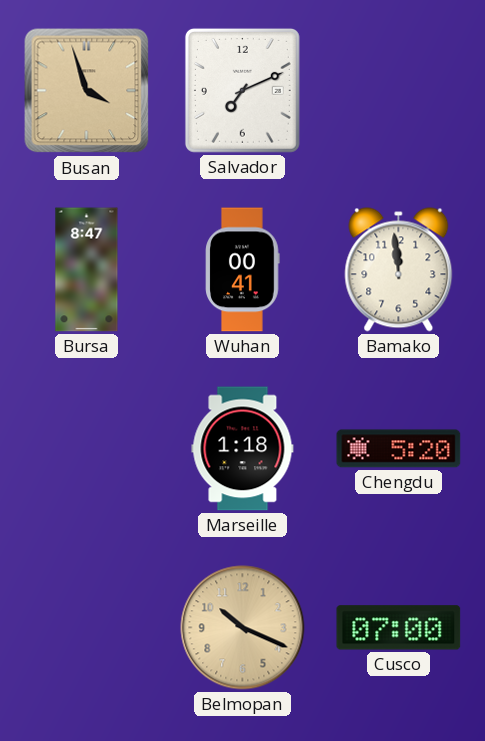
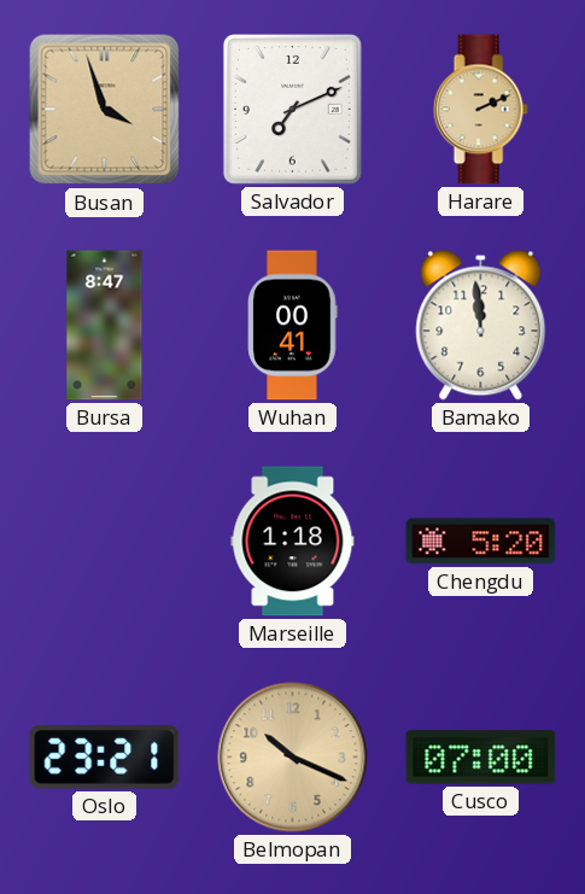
Harare: none -> 2:11
Oslo: none -> 23:21
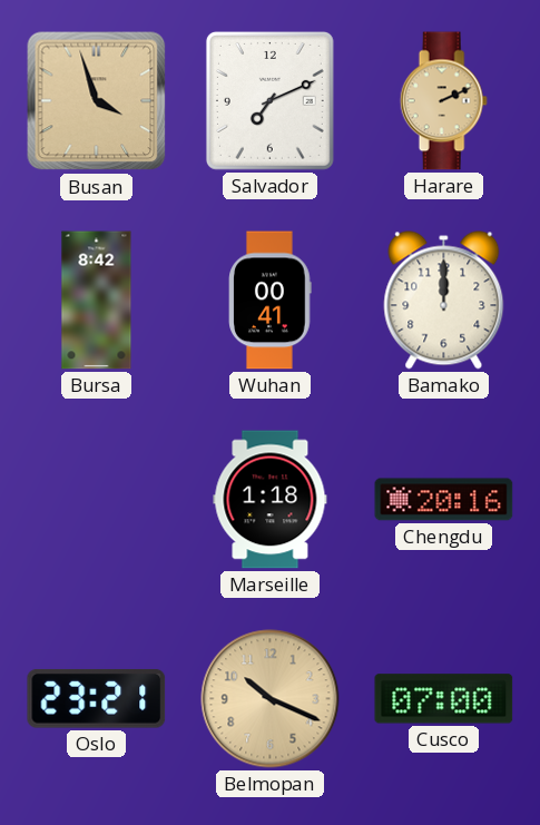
Bursa: 8:47 -> 8:42
Bamako: 11:59 -> 12:00
Chengdu: 5:20 -> 20:16
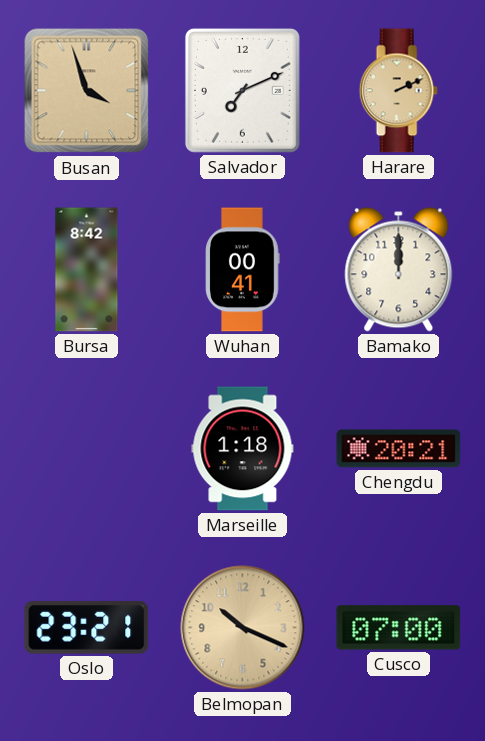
Chengdu: 20:16 -> 20:21
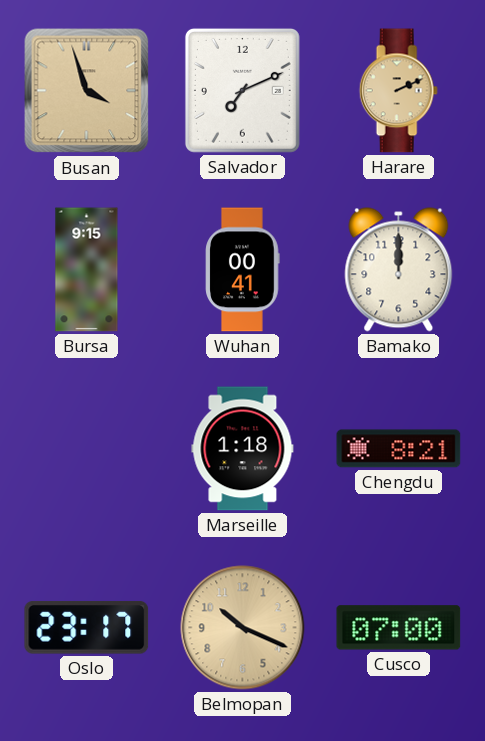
Bursa: 8:42 -> 9:15
Chengdu: 20:21 -> 8:21
Oslo: 23:21 -> 23:17
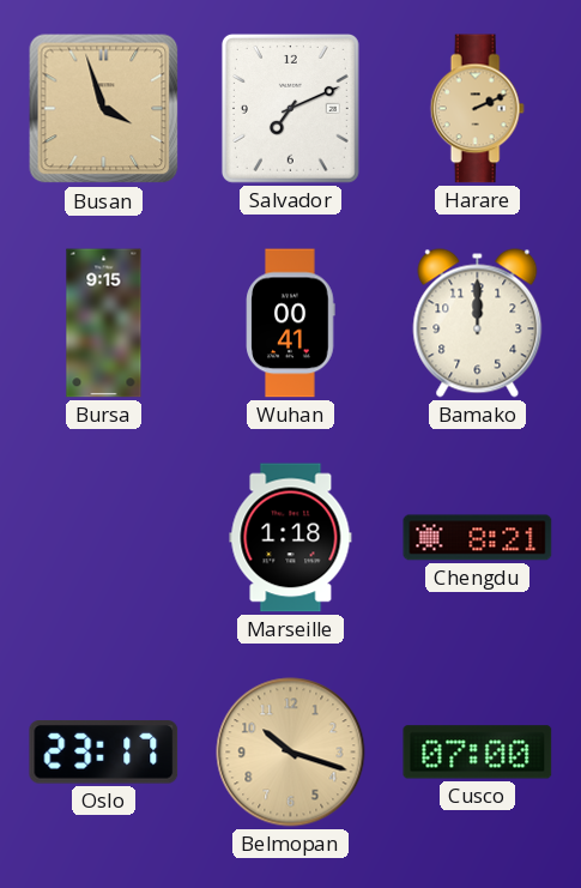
Belmopan: 10:19 -> 10:18
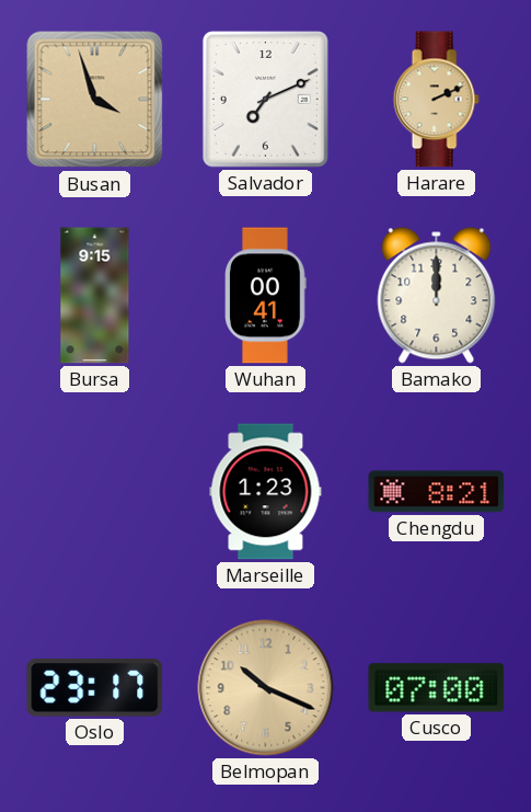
Marseille: 1:18 -> 1:23
Belmopan: 10:18 -> 10:19
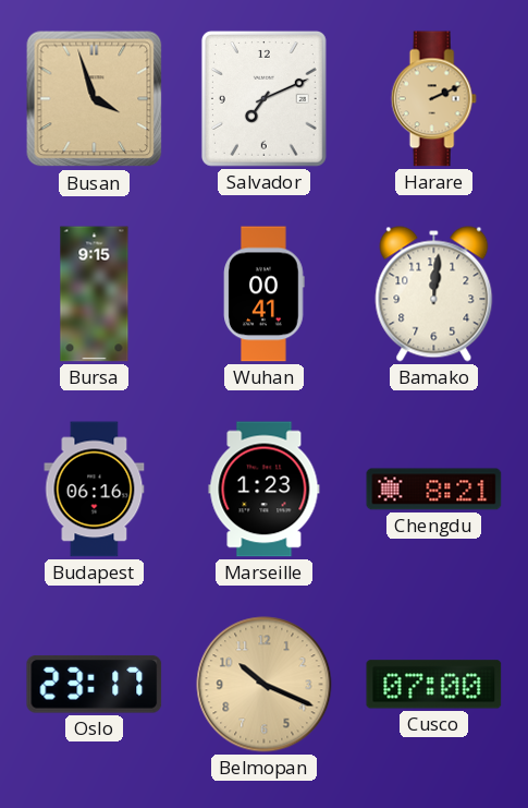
Bamako: 12:00 -> 12:01
Budapest: none -> 06:16
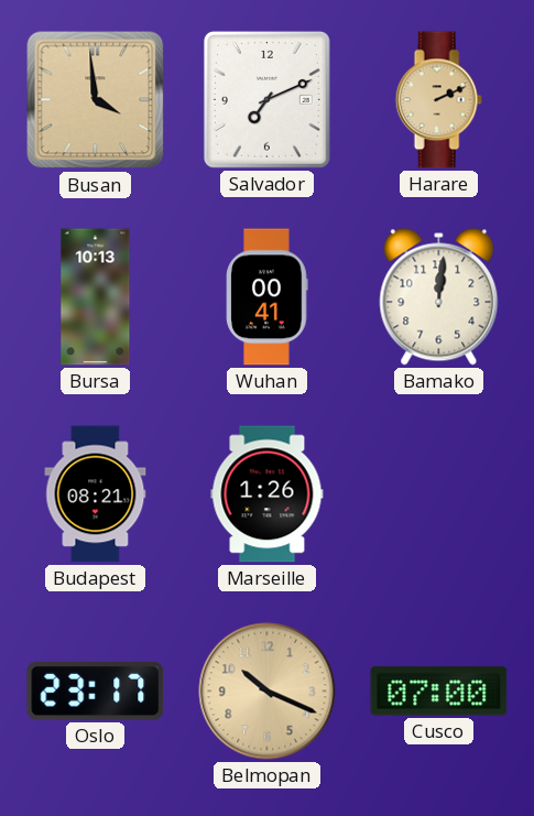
Busan: 3:57 -> 3:59
Bursa: 9:15 -> 10:13
Budapest: 06:16 -> 08:21
Marseille: 1:23 -> 1:26
Chengdu: 8:21 -> none
